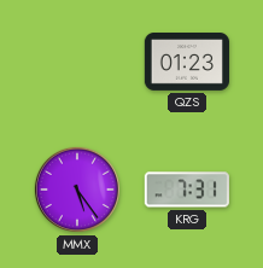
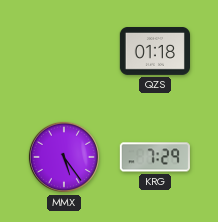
QZS: 01:23 -> 01:18
KRG: 7:31 -> 7:29
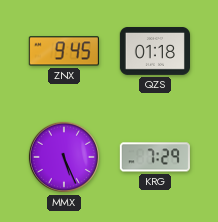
ZNX: none -> 9:45
MMX: 5:24 -> 5:26
